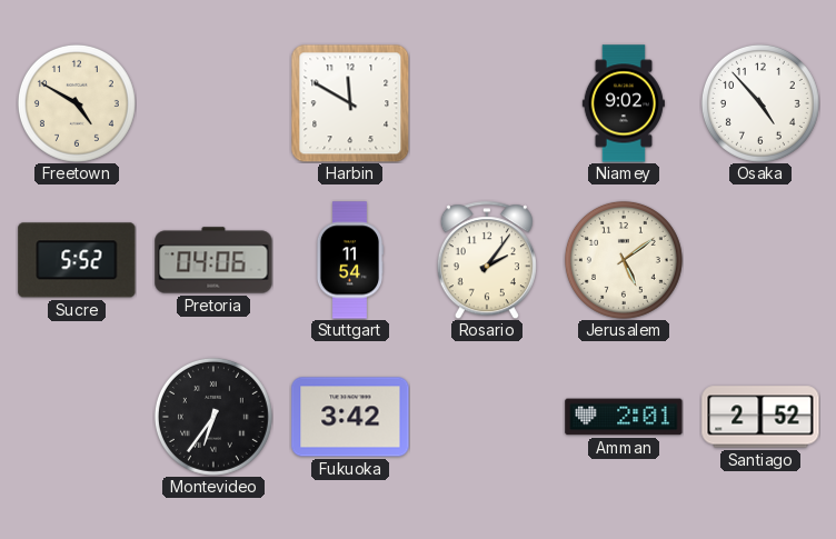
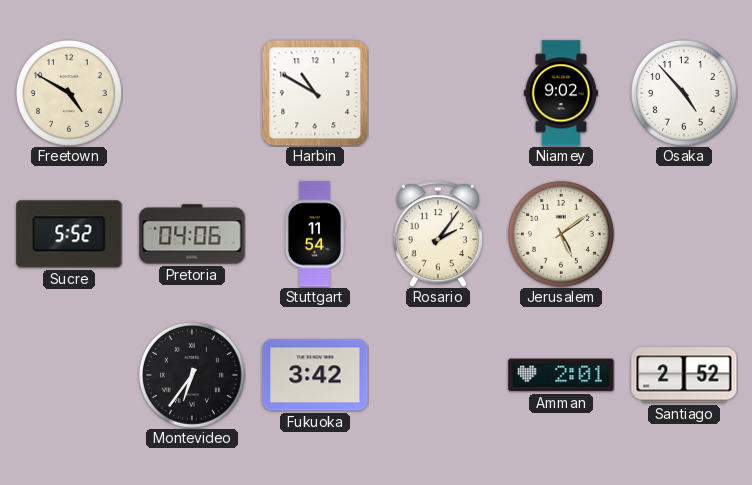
Harbin: 11:50 -> 10:50
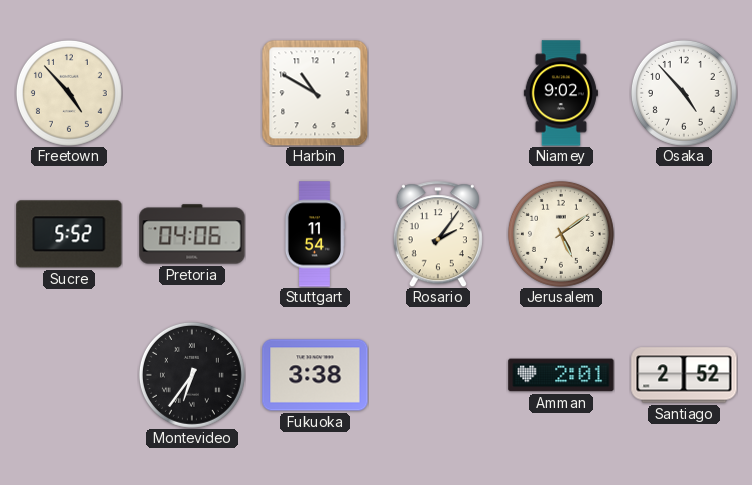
Freetown: 4:50 -> 4:53
Fukuoka: 3:42 -> 3:38
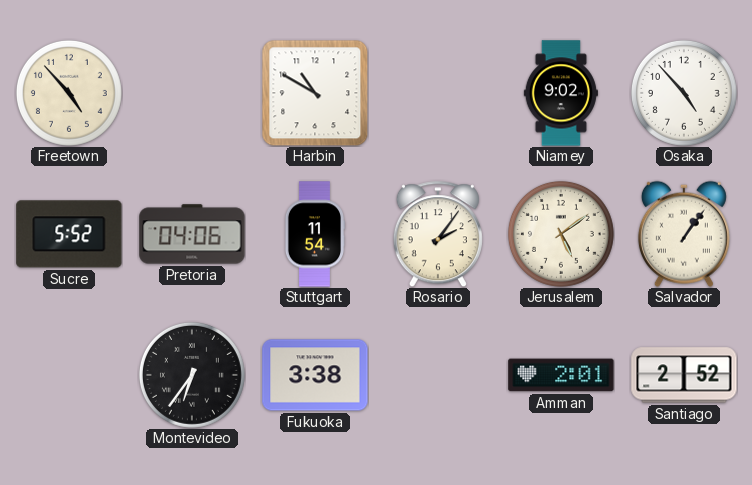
Salvador: none -> 1:06
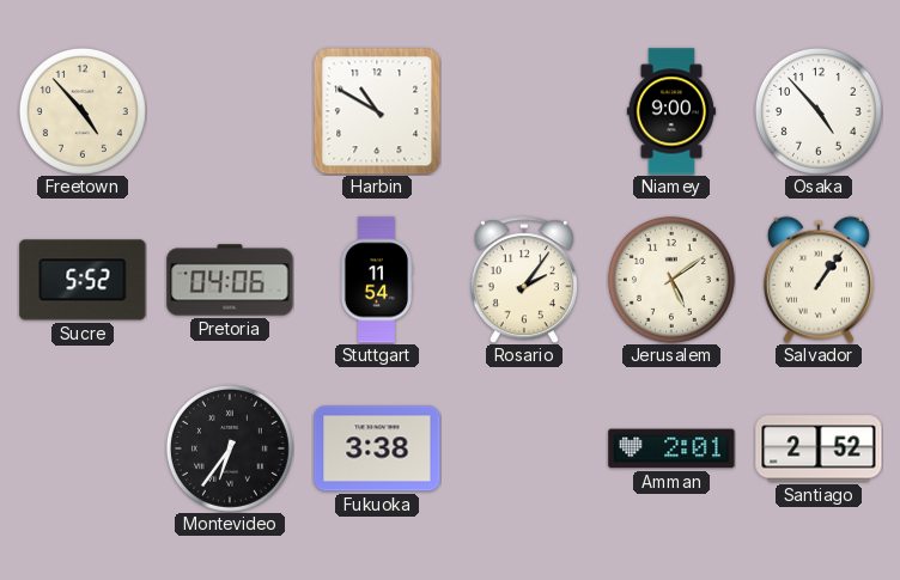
Niamey: 9:02 -> 9:00
